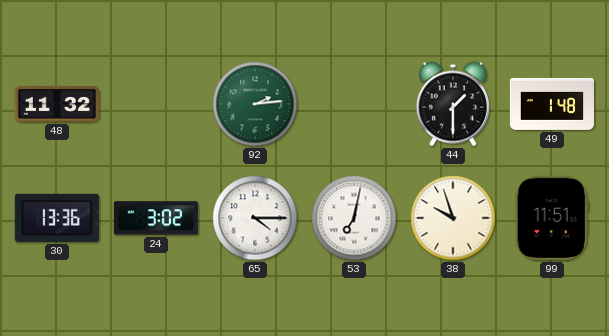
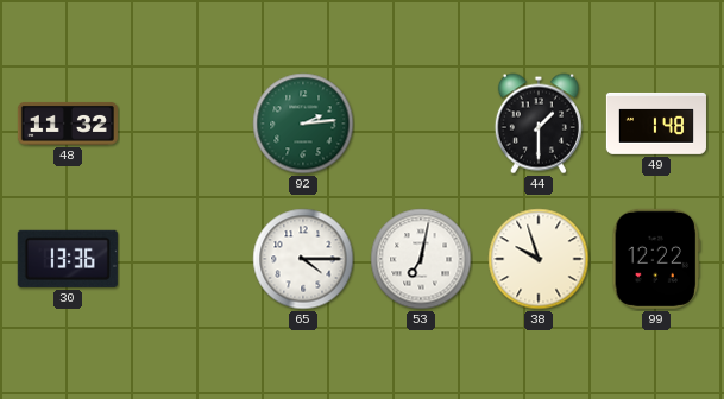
24: 3:02 -> none
99: 11:51 -> 12:22
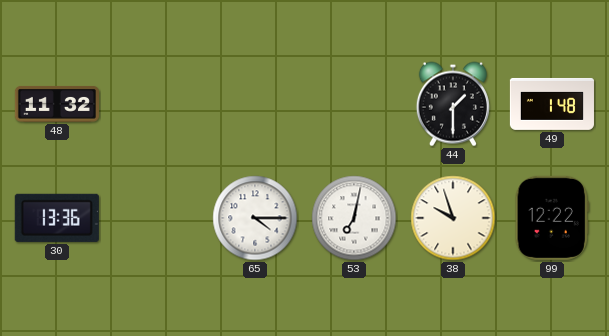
92: 2:14 -> none
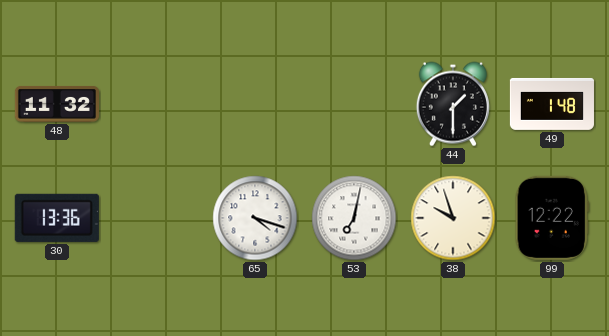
65: 4:15 -> 4:18
